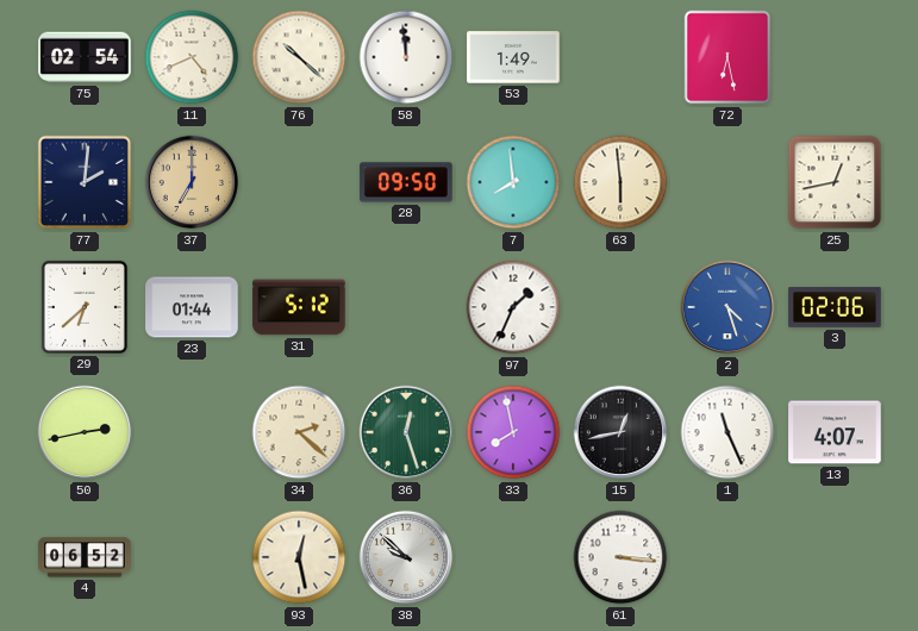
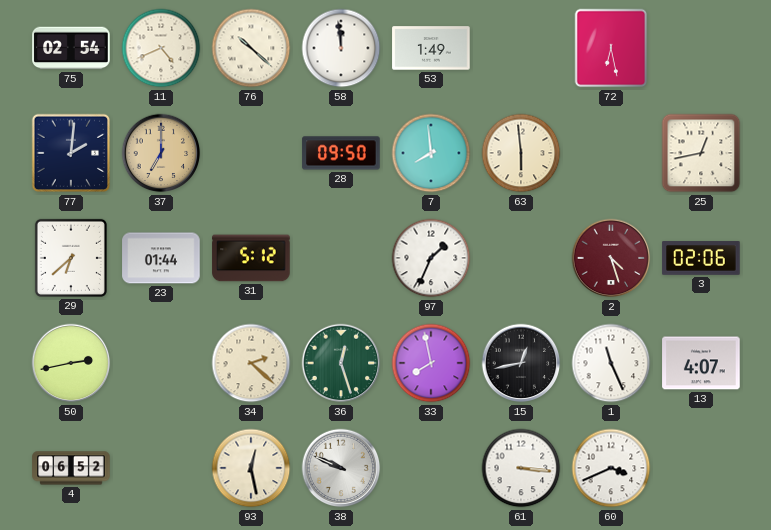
2 dial: blue -> burgundy
38: 9:52 -> 9:49
60: none -> 3:41
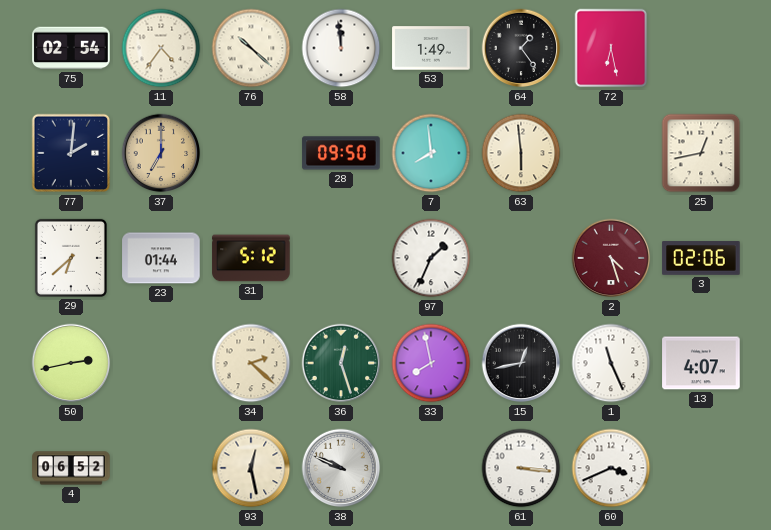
11: 4:41 -> 4:36
64: none -> 1:24
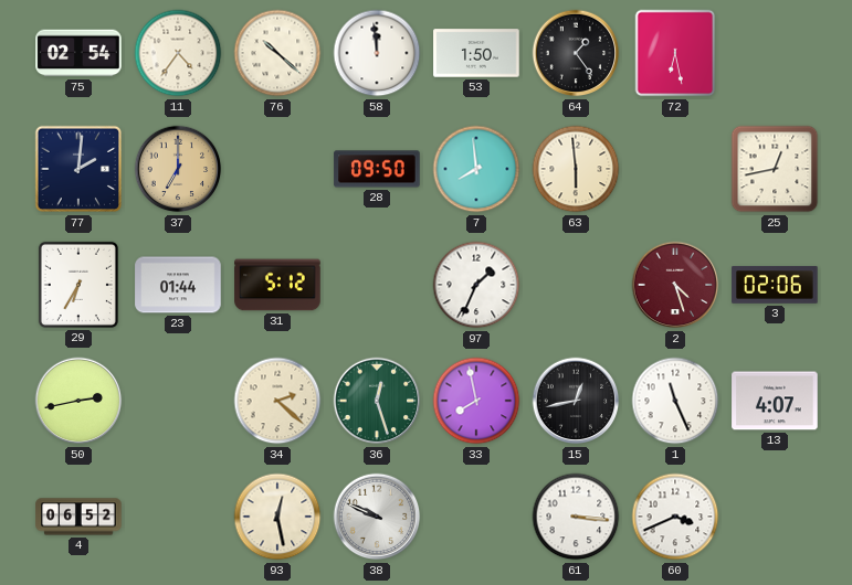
53: 1:49 -> 1:50
29: 6:38 -> 6:35
